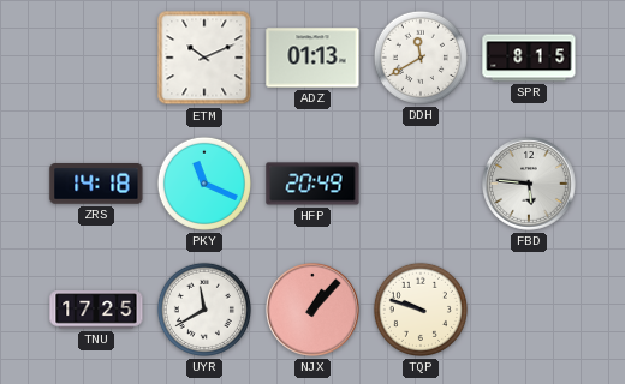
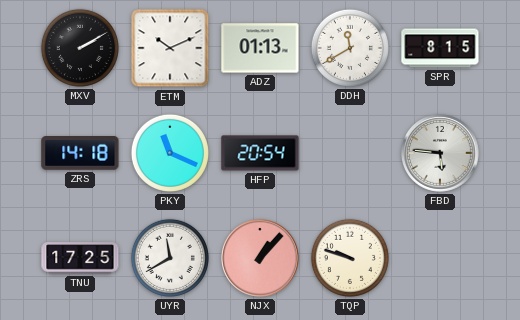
MXV: none -> 2:10
HFP: 20:49 -> 20:54
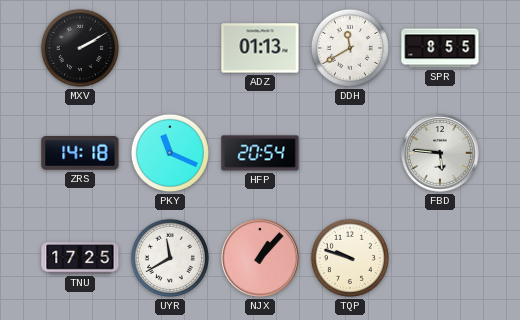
ETM: 10:11 -> none
SPR: 8:15 -> 8:55
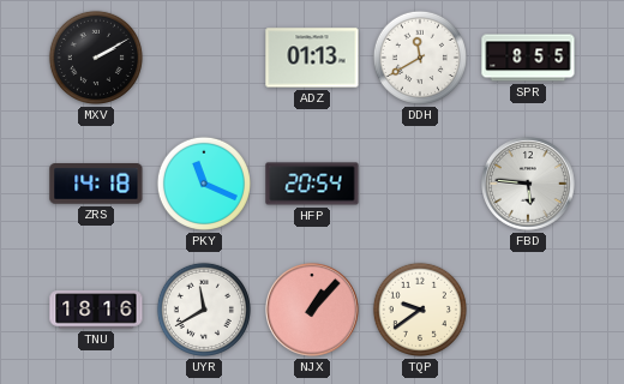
TNU: 17:25 -> 18:16
TQP: 9:48 -> 9:39
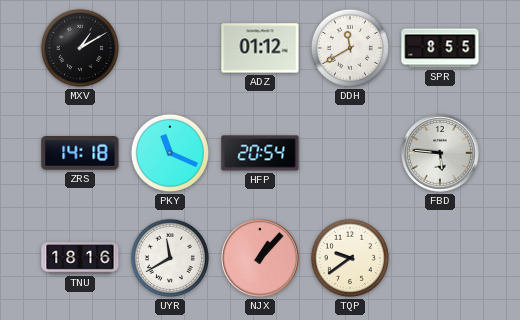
MXV: 2:10 -> 1:10
ADZ: 01:13 -> 01:12
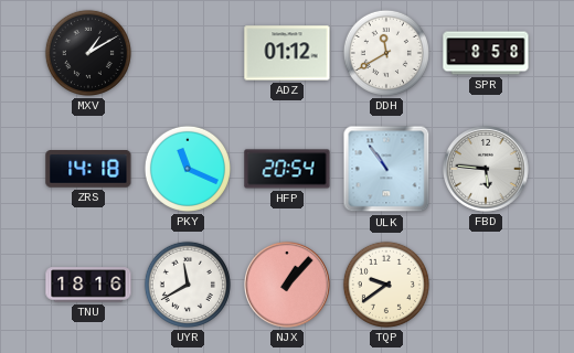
SPR: 8:55 -> 8:58
ULK: none -> 10:54
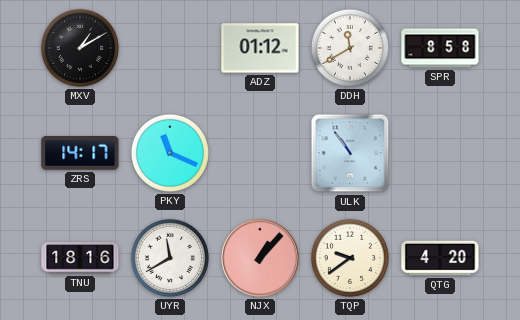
ZRS: 14:18 -> 14:17
HFP: 20:54 -> none
FBD: 5:46 -> none
QTG: none -> 4:20
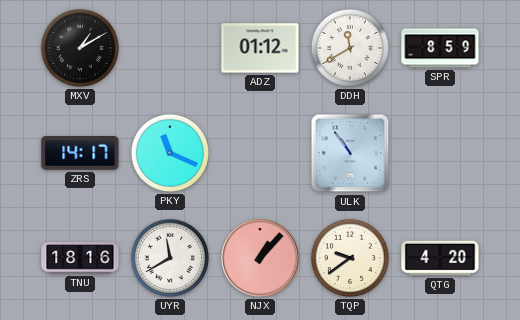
SPR: 8:58 -> 8:59
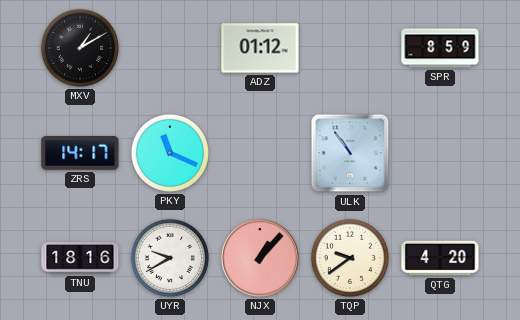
DDH: 11:40 -> none
UYR: 11:40 -> 9:40
